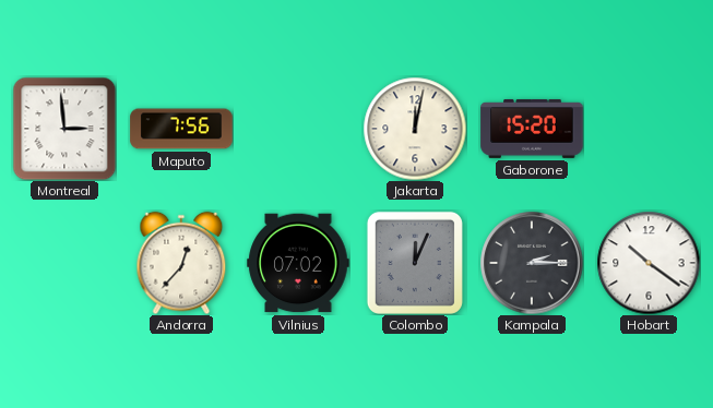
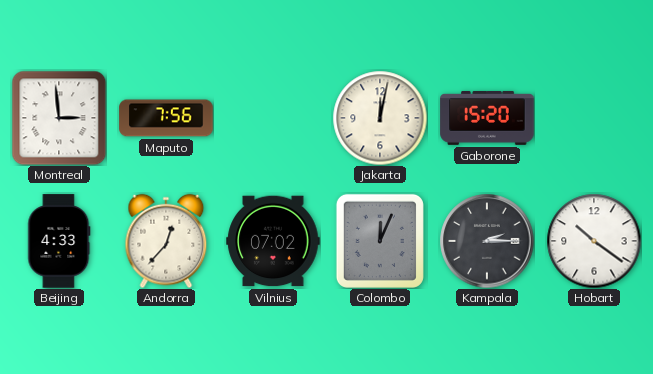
Beijing: none -> 4:33
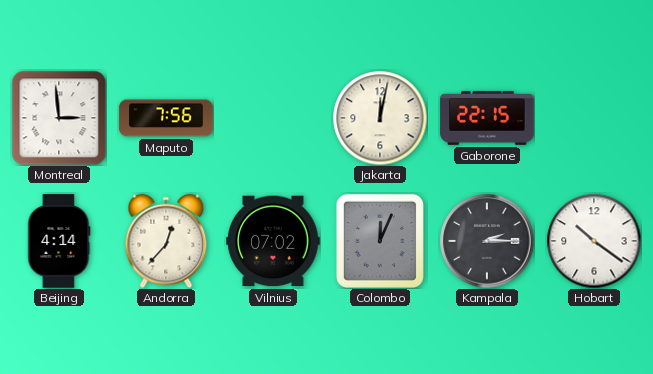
Gaborone: 15:20 -> 22:15
Beijing: 4:33 -> 4:14
